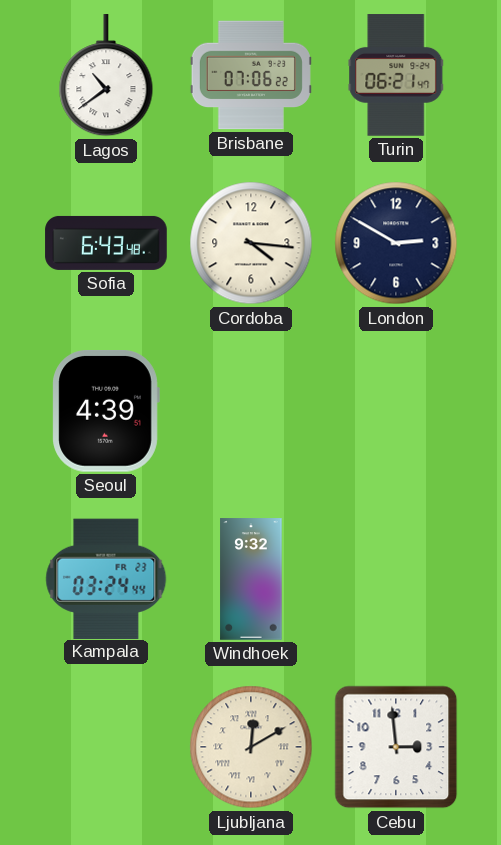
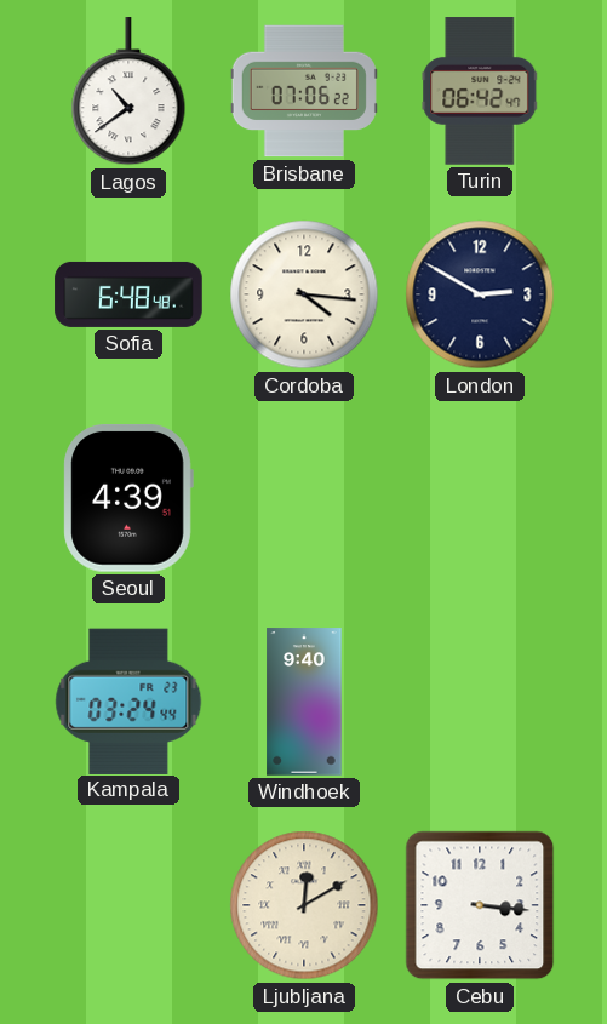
Turin: 06:21 -> 06:42
Sofia: 6:43 -> 6:48
Windhoek: 9:32 -> 9:40
Cebu: 2:59 -> 3:16
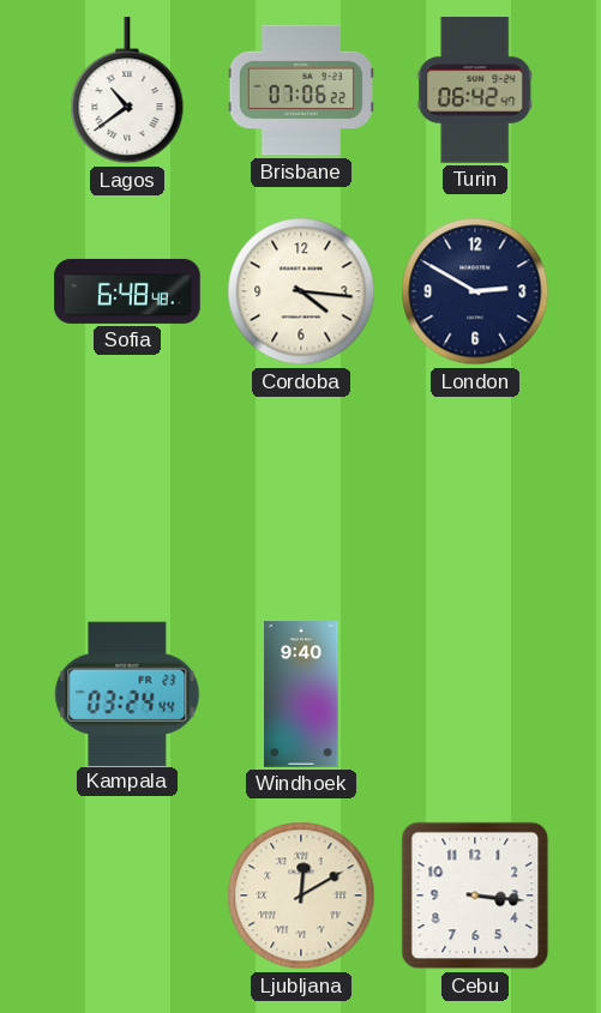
Seoul: 4:39 -> none
